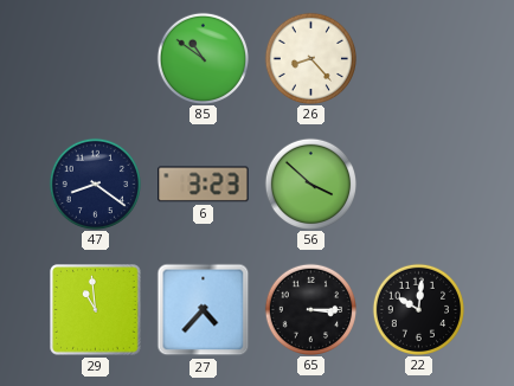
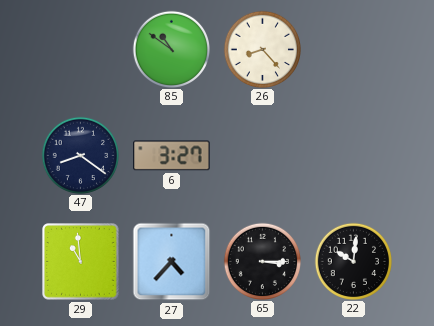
6: 3:23 -> 3:27
56: 3:52 -> none
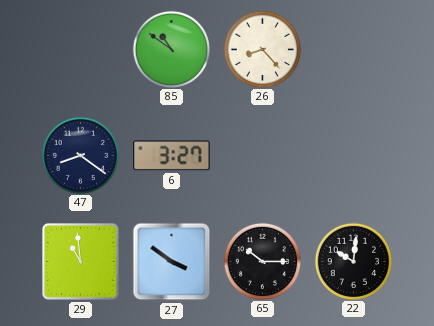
27: 4:37 -> 3:51
65: 3:15 -> 10:15
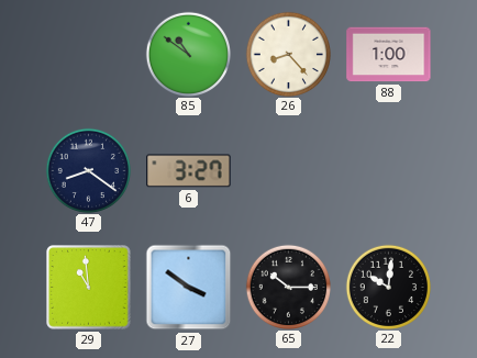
88: none -> 1:00
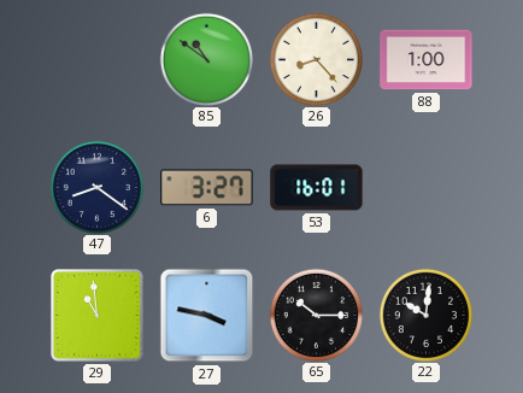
53: none -> 16:01
27: 3:51 -> 3:47
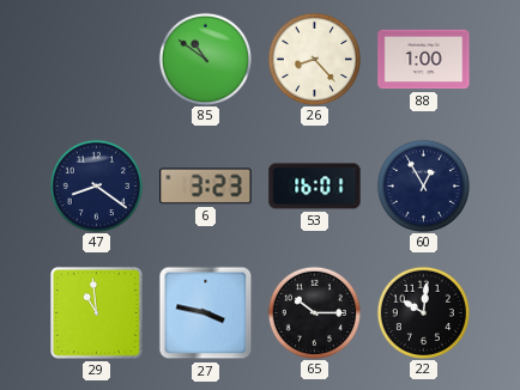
6: 3:27 -> 3:23
60: none -> 12:55
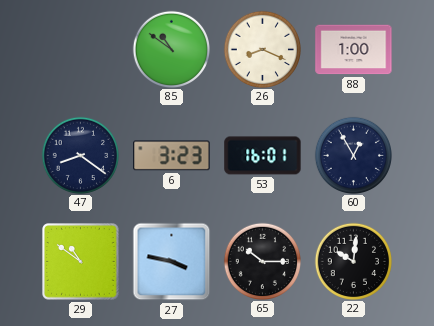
26: 8:23 -> 8:19
29: 10:59 -> 10:51
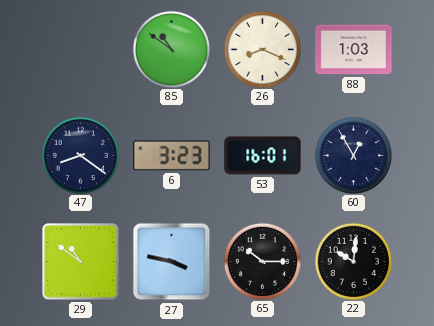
88: 1:00 -> 1:03
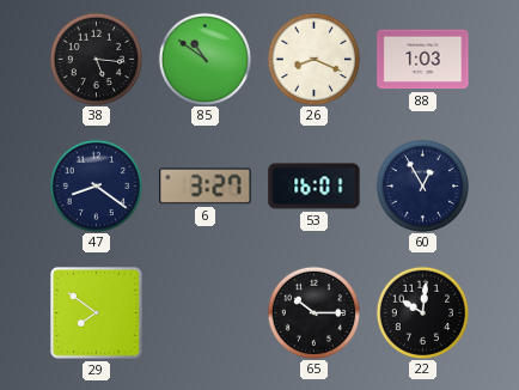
38: none -> 5:16
6: 3:23 -> 3:27
29: 10:51 -> 7:51
27: 3:47 -> none
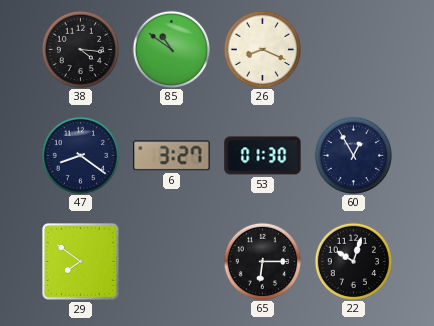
38: 5:16 -> 4:16
88: 1:03 -> none
53: 16:01 -> 01:30
65: 10:15 -> 6:15
22: 10:01 -> 10:03
